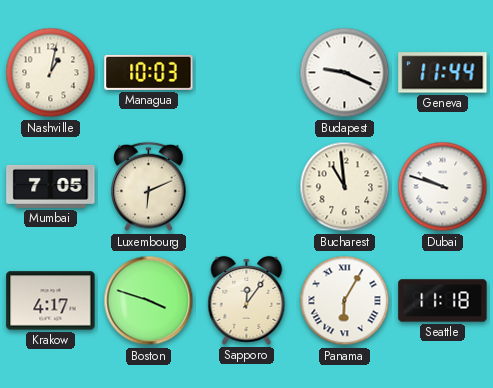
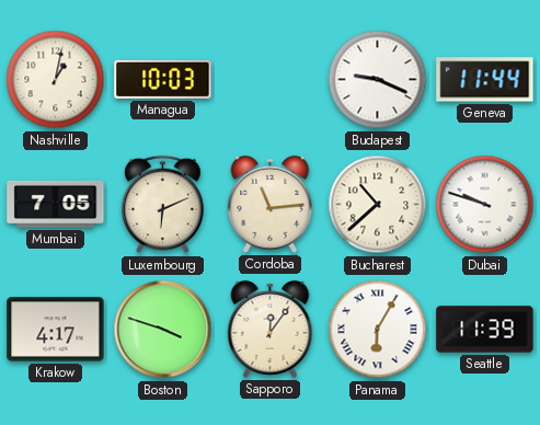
Cordoba: none -> 11:14
Bucharest: 10:59 -> 10:38
Seattle: 11:18 -> 11:39
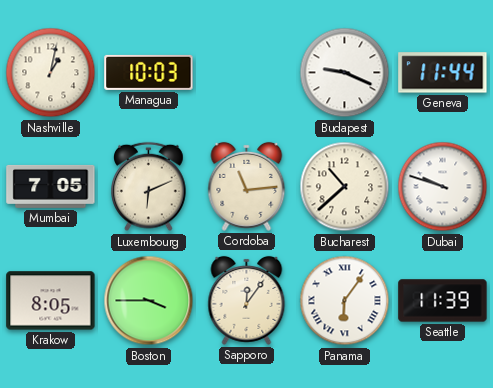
Krakow: 4:17 -> 8:05
Boston: 3:48 -> 3:45
Panama: 6:05 -> 6:06
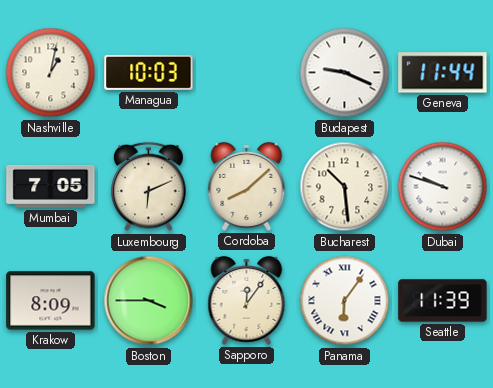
Cordoba: 11:14 -> 8:08
Bucharest: 10:38 -> 10:29
Krakow: 8:05 -> 8:09
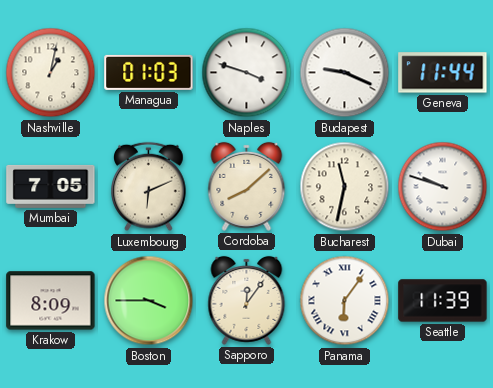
Managua: 10:03 -> 01:03
Naples: none -> 3:48
Bucharest: 10:29 -> 11:32
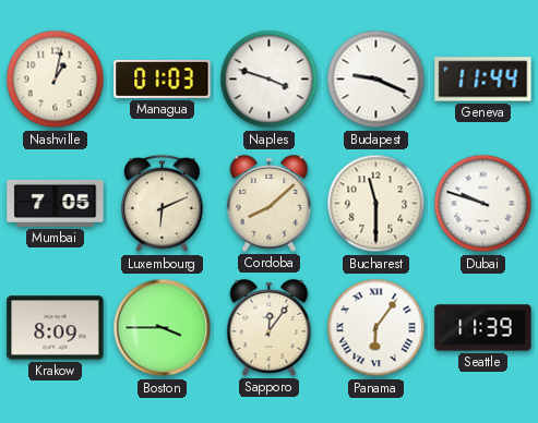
Bucharest: 11:32 -> 11:30
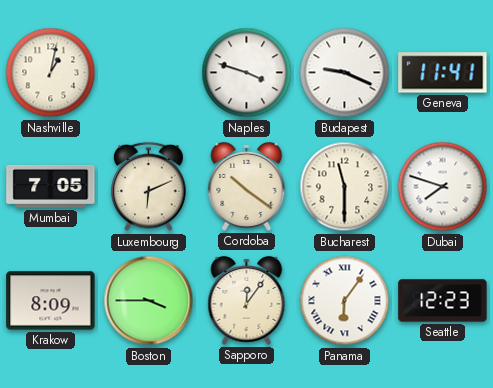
Managua: 01:03 -> none
Geneva: 11:44 -> 11:41
Cordoba: 8:08 -> 10:21
Dubai: 9:48 -> 7:48
Seattle: 11:39 -> 12:23
